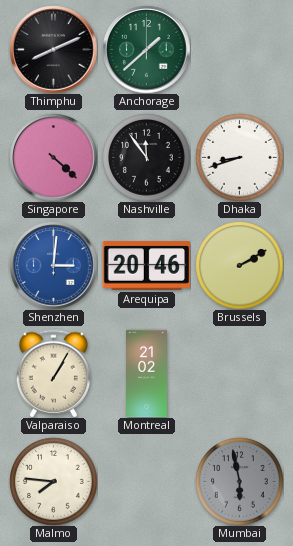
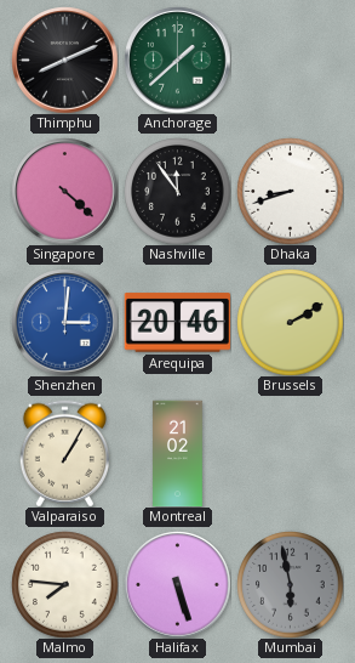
Halifax: none -> 5:27
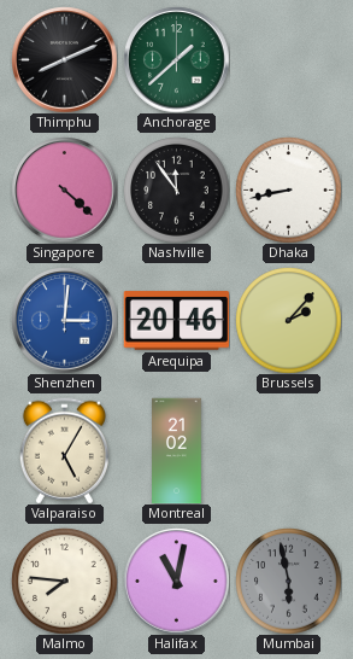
Dhaka: 8:42 -> 8:43
Brussels: 2:10 -> 2:07
Valparaiso: 1:05 -> 5:05
Halifax: 5:27 -> 11:02
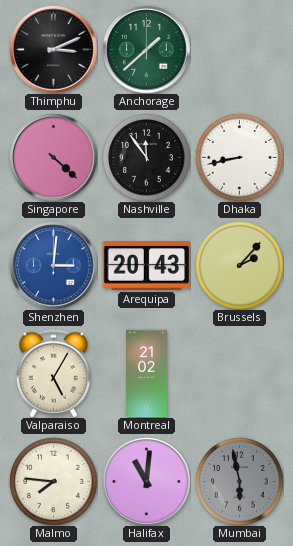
Thimphu: 8:11 -> 3:11
Arequipa: 20:46 -> 20:43
Halifax: 11:02 -> 11:01
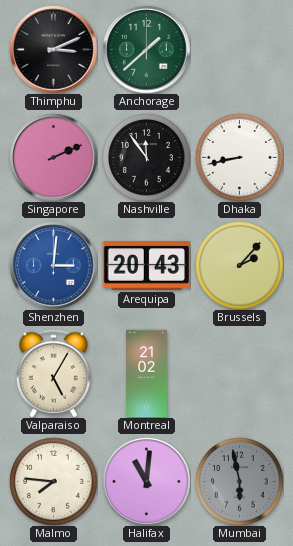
Singapore: 4:22 -> 2:11
